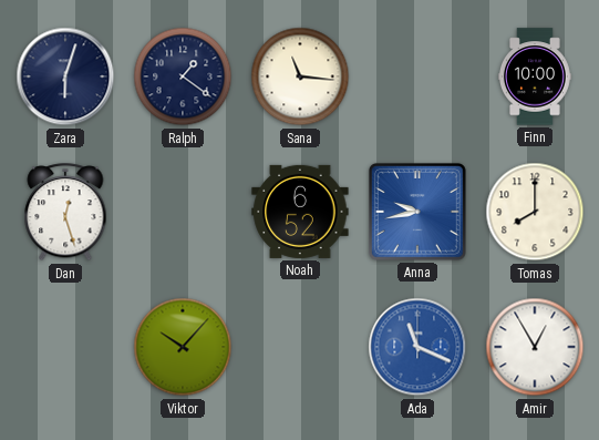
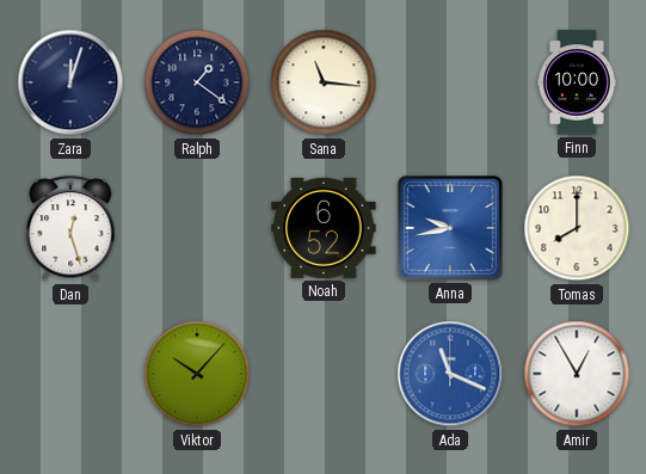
Zara: 6:03 -> 12:03
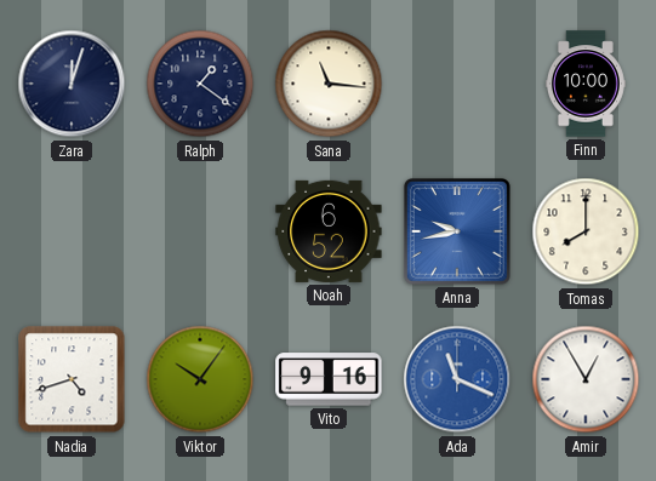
Dan: 12:27 -> none
Nadia: none -> 4:42
Viktor: 10:07 -> 10:06
Vito: none -> 9:16
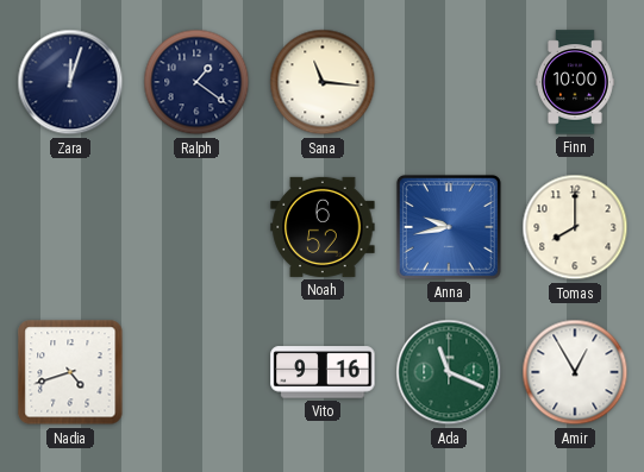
Viktor: 10:06 -> none
Ada dial: blue -> green
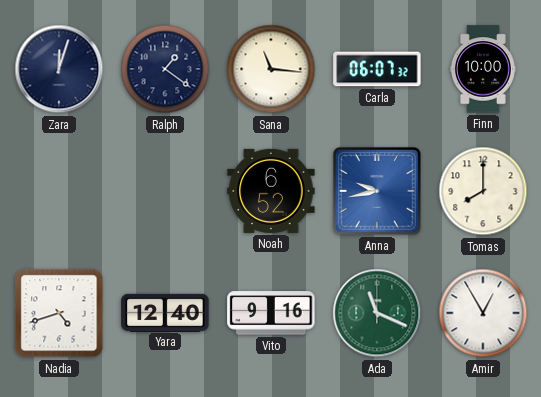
Carla: none -> 06:07
Yara: none -> 12:40
